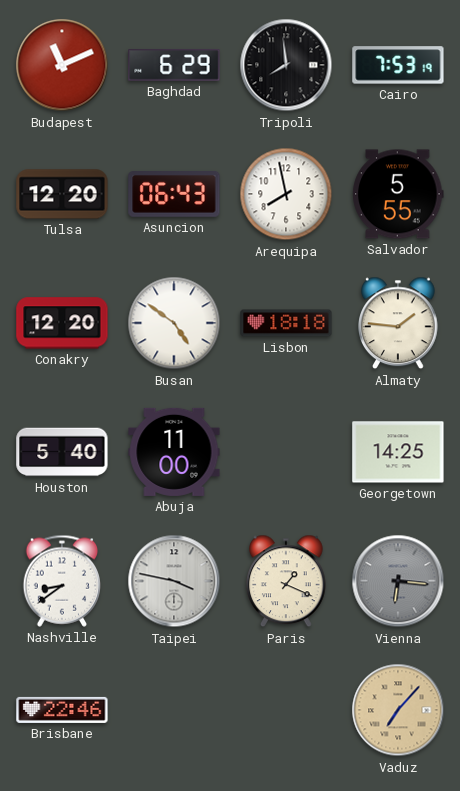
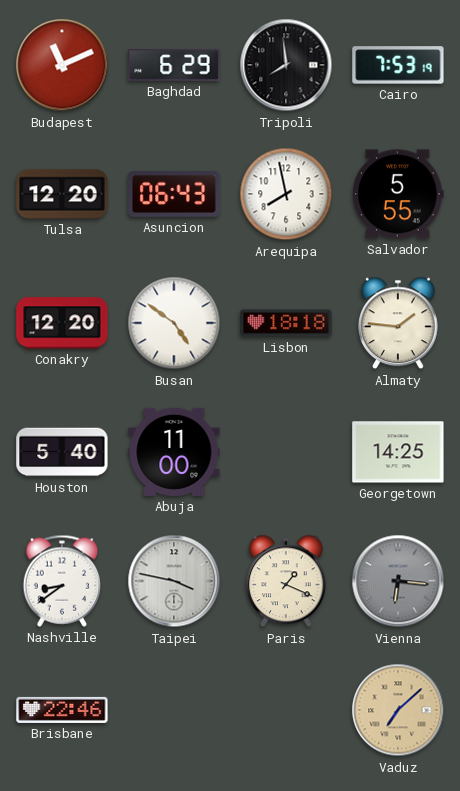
Vaduz: 7:07 -> 7:08
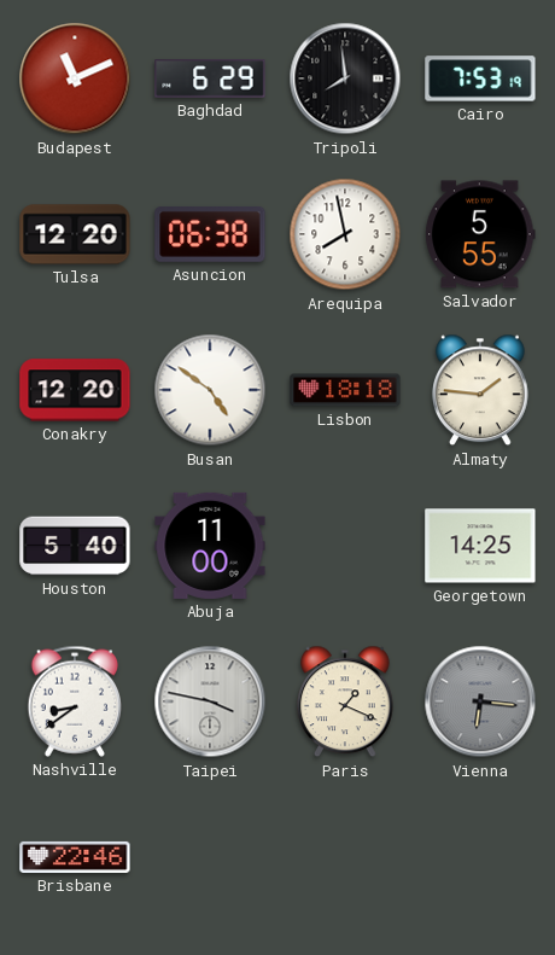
Asuncion: 06:43 -> 06:38
Vaduz: 7:08 -> none
